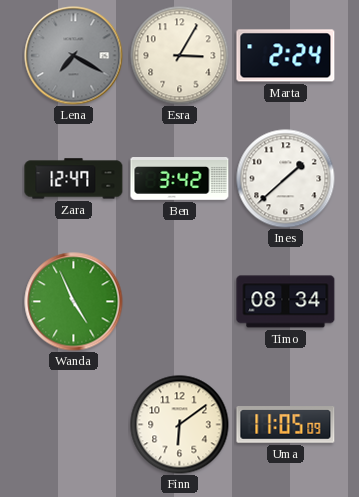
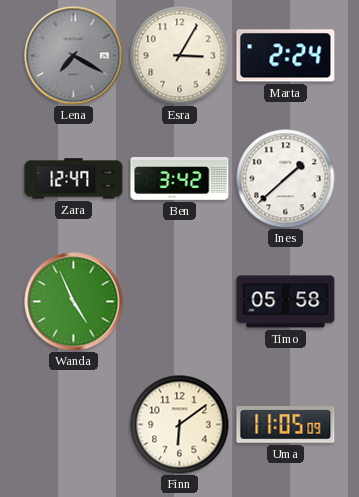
Timo: 08:34 -> 05:58
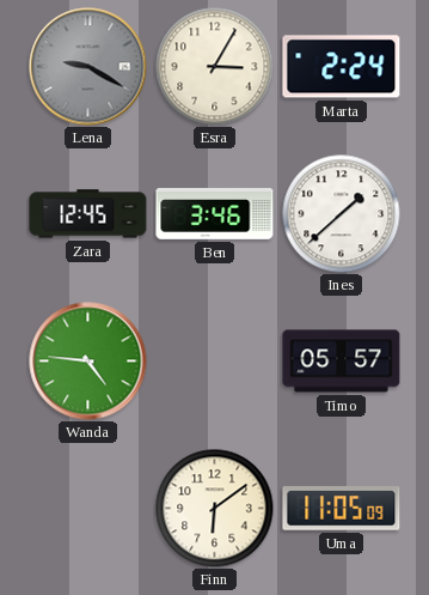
Lena: 7:20 -> 9:20
Zara: 12:47 -> 12:45
Ben: 3:42 -> 3:46
Wanda: 4:56 -> 4:46
Timo: 05:58 -> 05:57
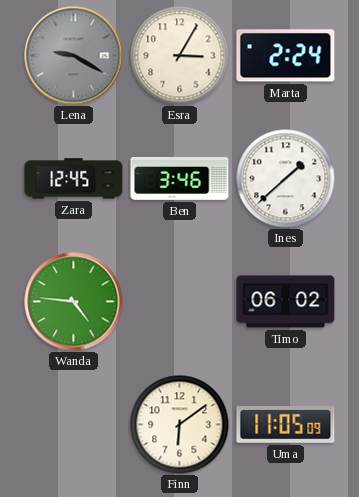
Timo: 05:57 -> 06:02
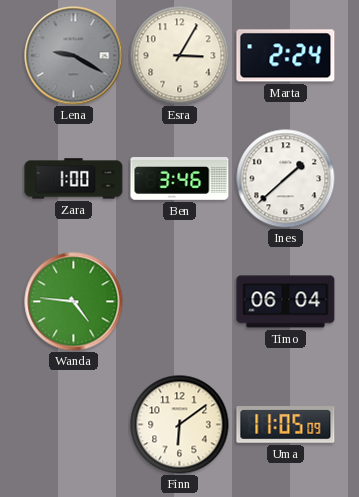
Zara: 12:45 -> 1:00
Timo: 06:02 -> 06:04
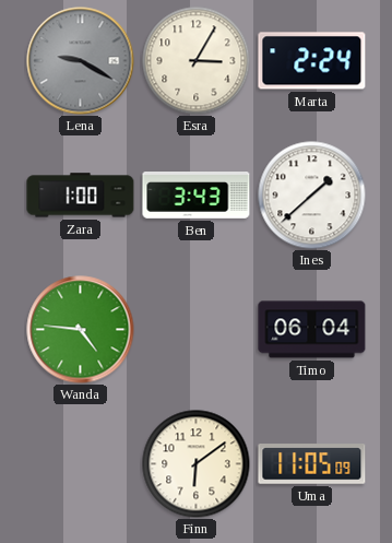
Ben: 3:46 -> 3:43
